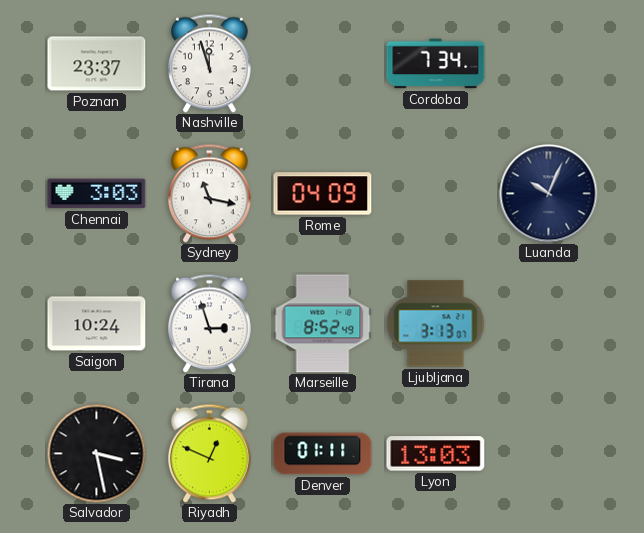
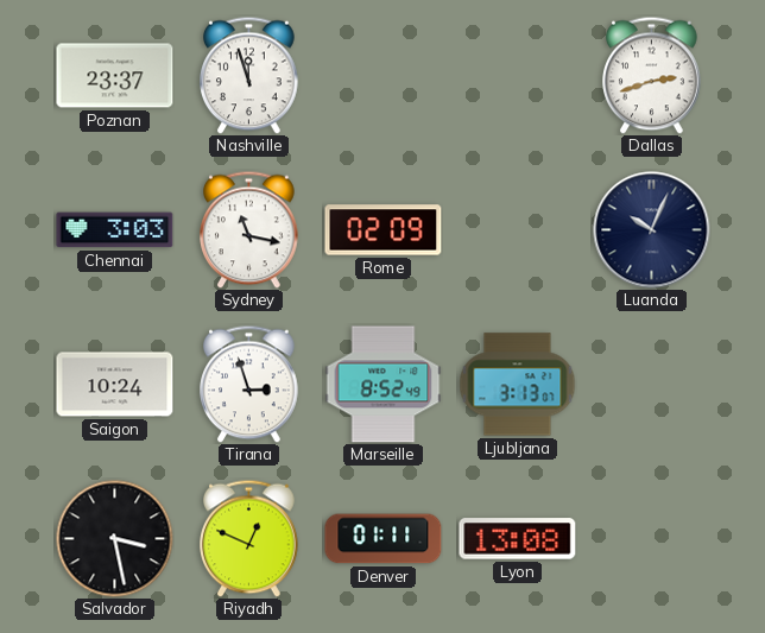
Cordoba: 7:34 -> none
Dallas: none -> 2:42
Rome: 04:09 -> 02:09
Lyon: 13:03 -> 13:08
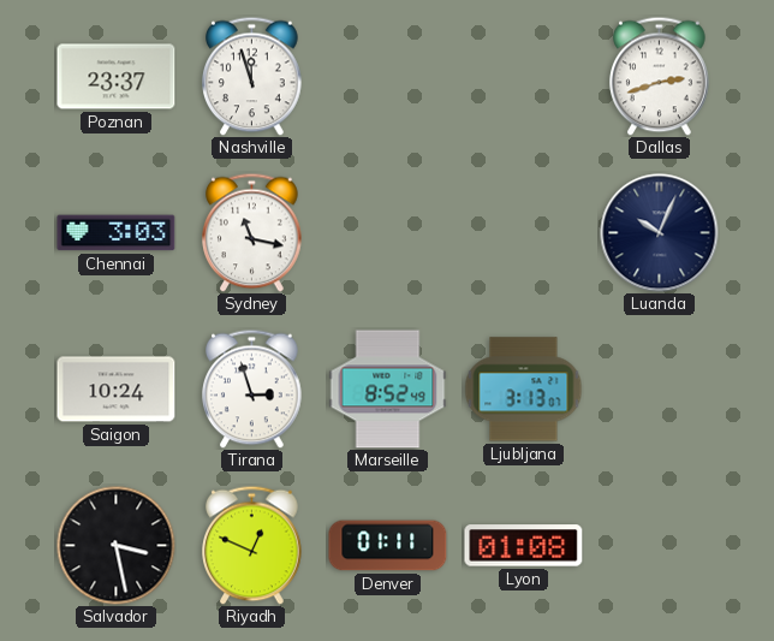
Rome: 02:09 -> none
Lyon: 13:08 -> 01:08
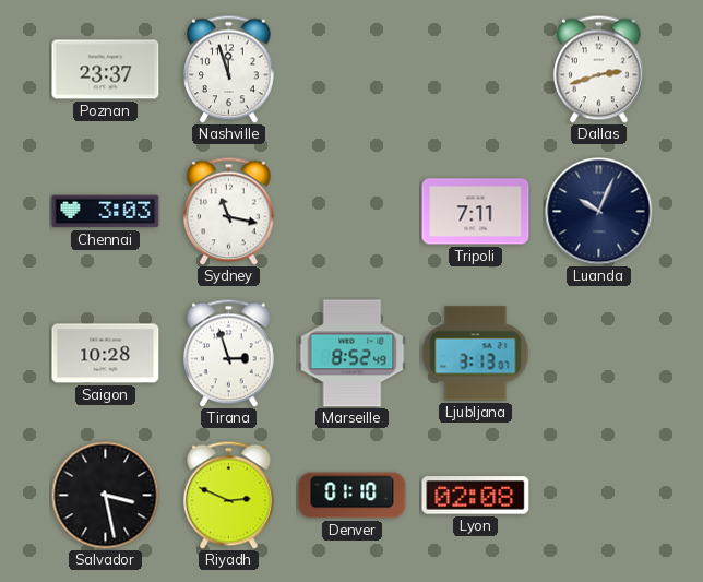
Tripoli: none -> 7:11
Saigon: 10:24 -> 10:28
Riyadh: 12:49 -> 2:49
Denver: 01:11 -> 01:10
Lyon: 01:08 -> 02:08
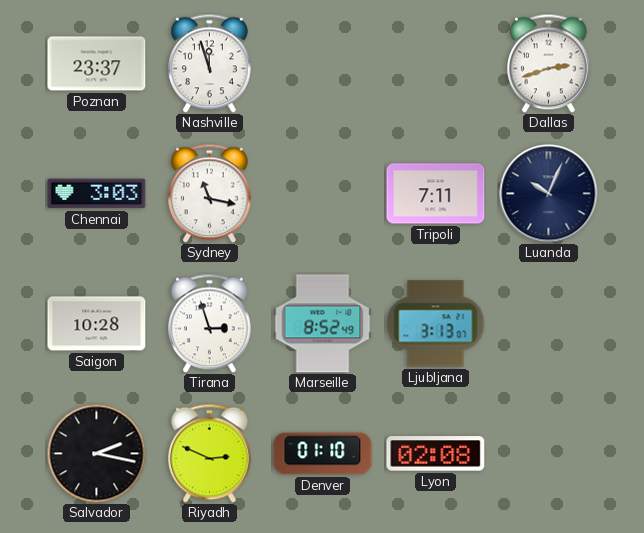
Salvador: 3:28 -> 2:17
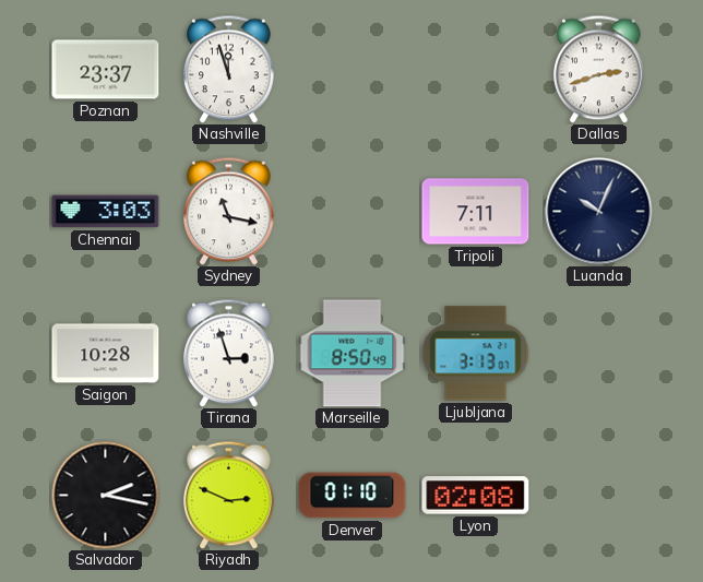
Marseille: 8:52 -> 8:50
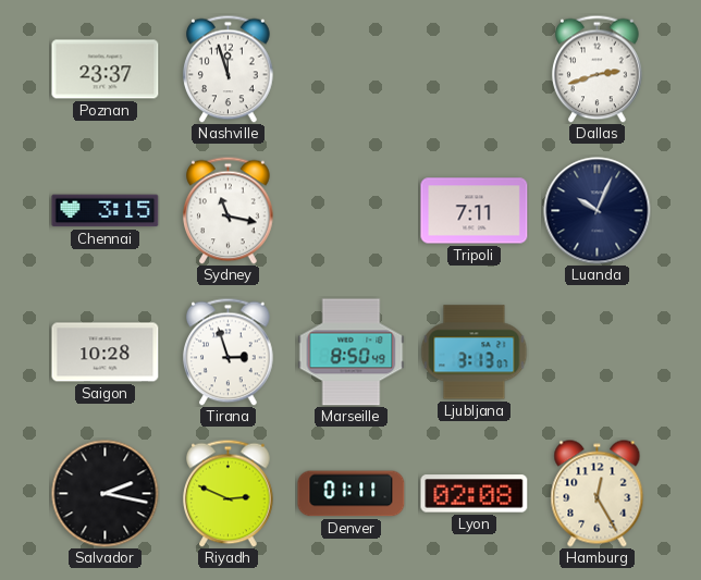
Chennai: 3:03 -> 3:15
Denver: 01:10 -> 01:11
Hamburg: none -> 12:25
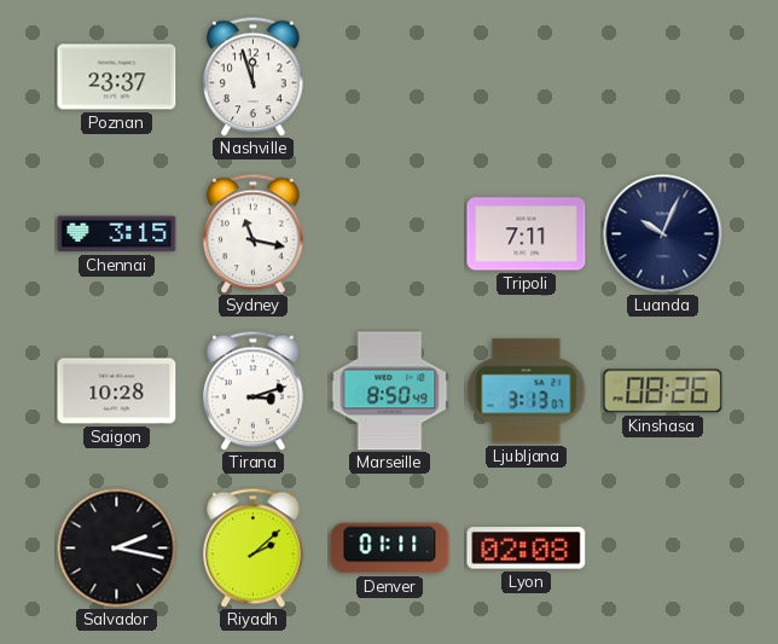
Dallas: 2:42 -> none
Tirana: 2:57 -> 3:12
Kinshasa: none -> 08:26
Riyadh: 2:49 -> 2:08
Hamburg: 12:25 -> none
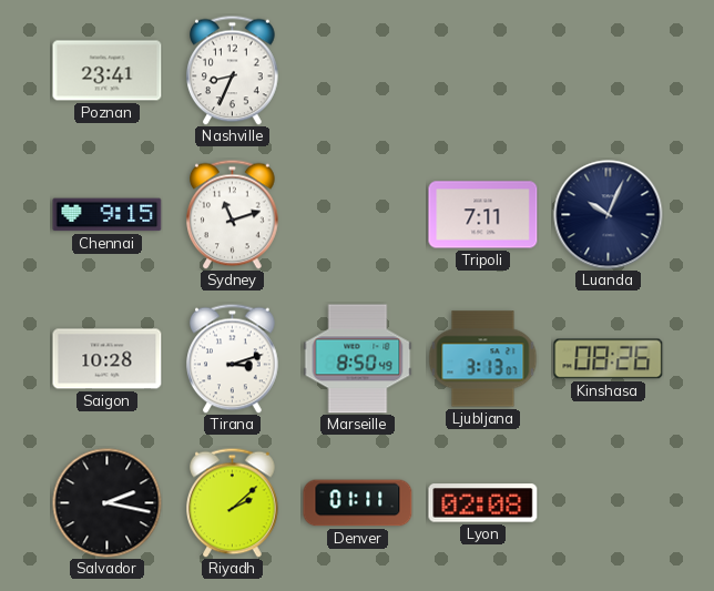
Poznan: 23:37 -> 23:41
Nashville: 11:57 -> 8:34
Chennai: 3:15 -> 9:15
Sydney: 11:17 -> 11:12
